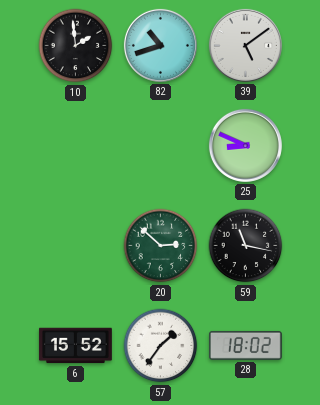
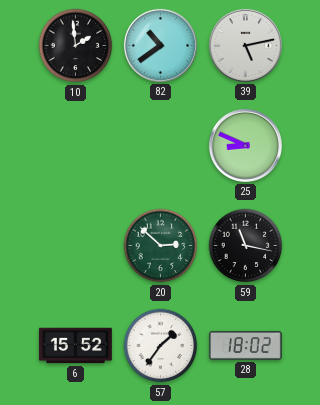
82: 10:42 -> 10:39
39: 5:09 -> 5:13
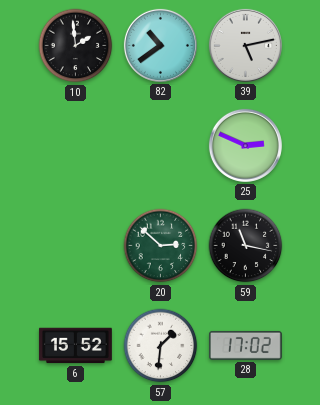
25: 8:49 -> 2:49
57: 1:36 -> 1:31
28: 18:02 -> 17:02
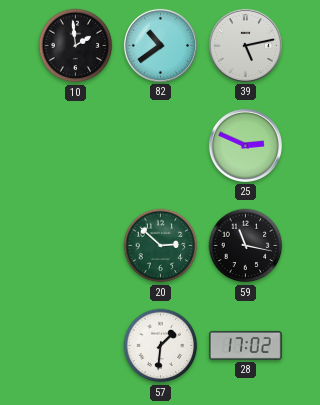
6: 15:52 -> none
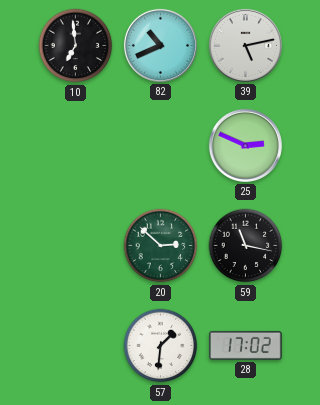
10: 1:59 -> 6:59
82: 10:39 -> 10:41
